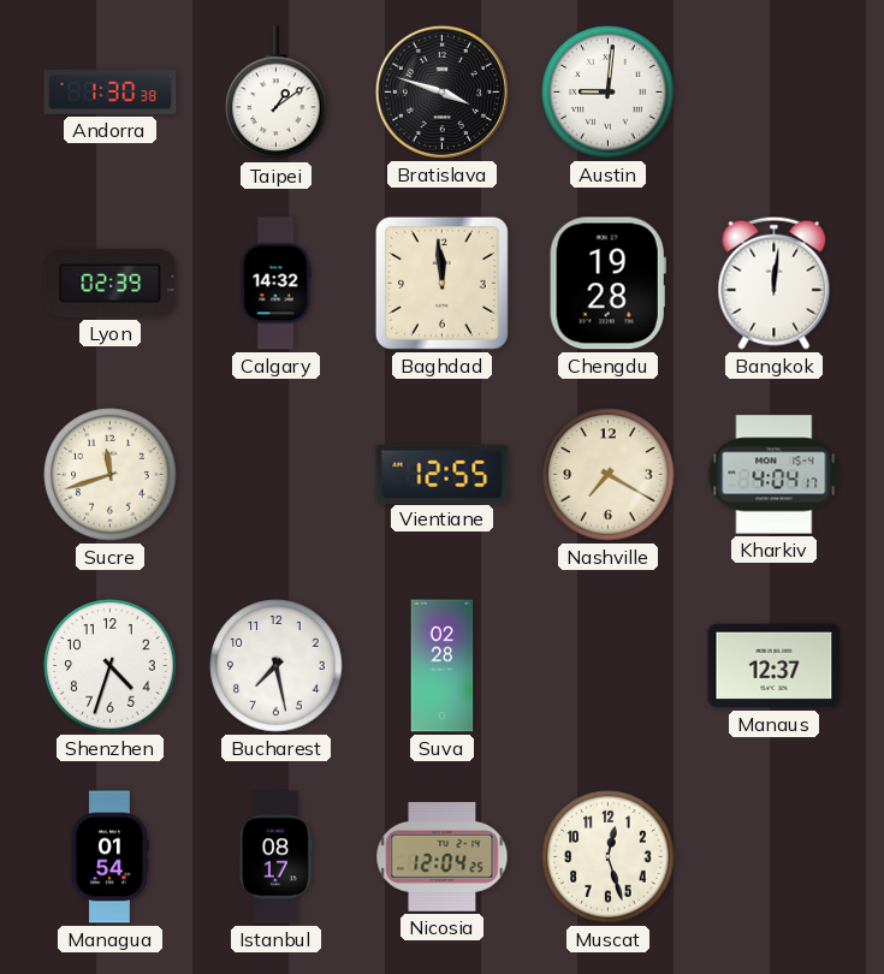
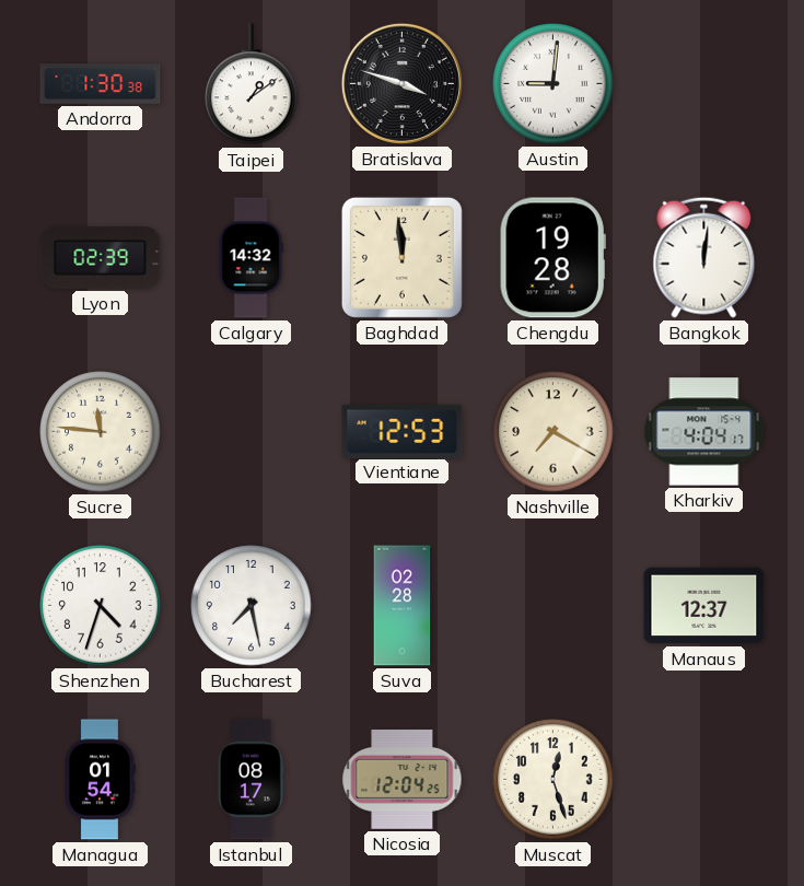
Sucre: 11:42 -> 11:46
Vientiane: 12:55 -> 12:53
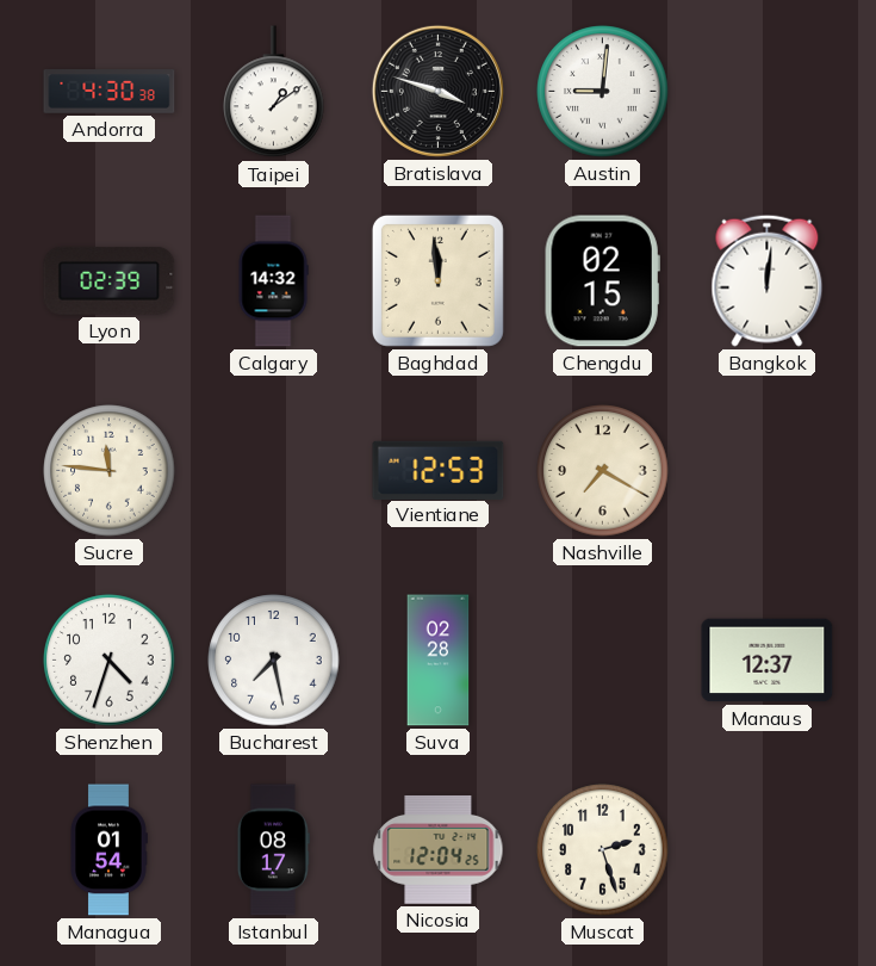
Andorra: 1:30 -> 4:30
Chengdu: 19:28 -> 02:15
Kharkiv: 4:04 -> none
Muscat: 12:27 -> 2:27
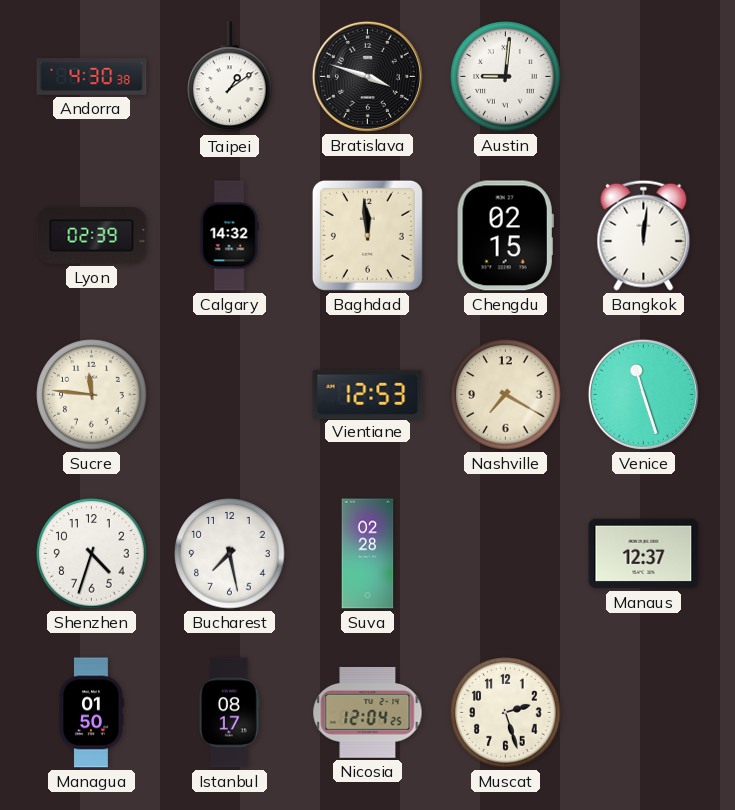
Venice: none -> 11:27
Managua: 01:54 -> 01:50
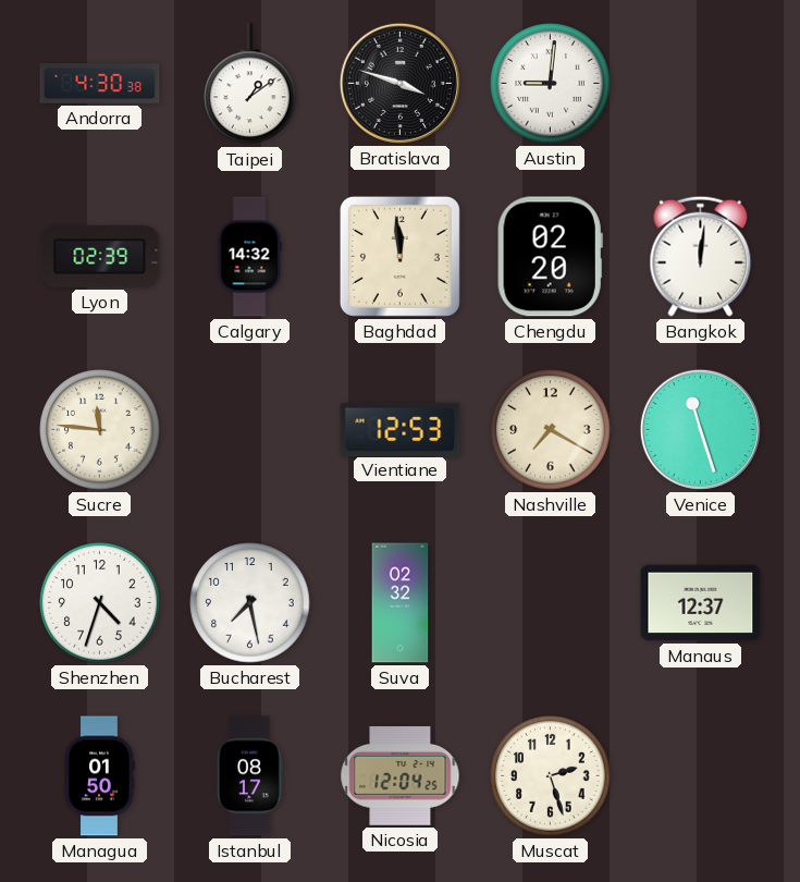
Chengdu: 02:15 -> 02:20
Suva: 02:28 -> 02:32
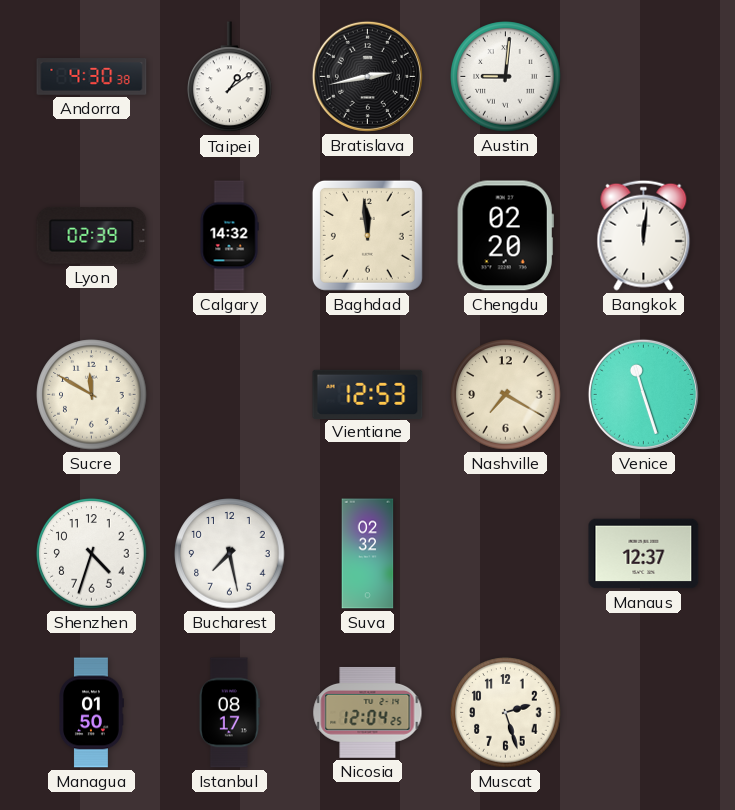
Bratislava: 3:48 -> 2:43
Sucre: 11:46 -> 11:50
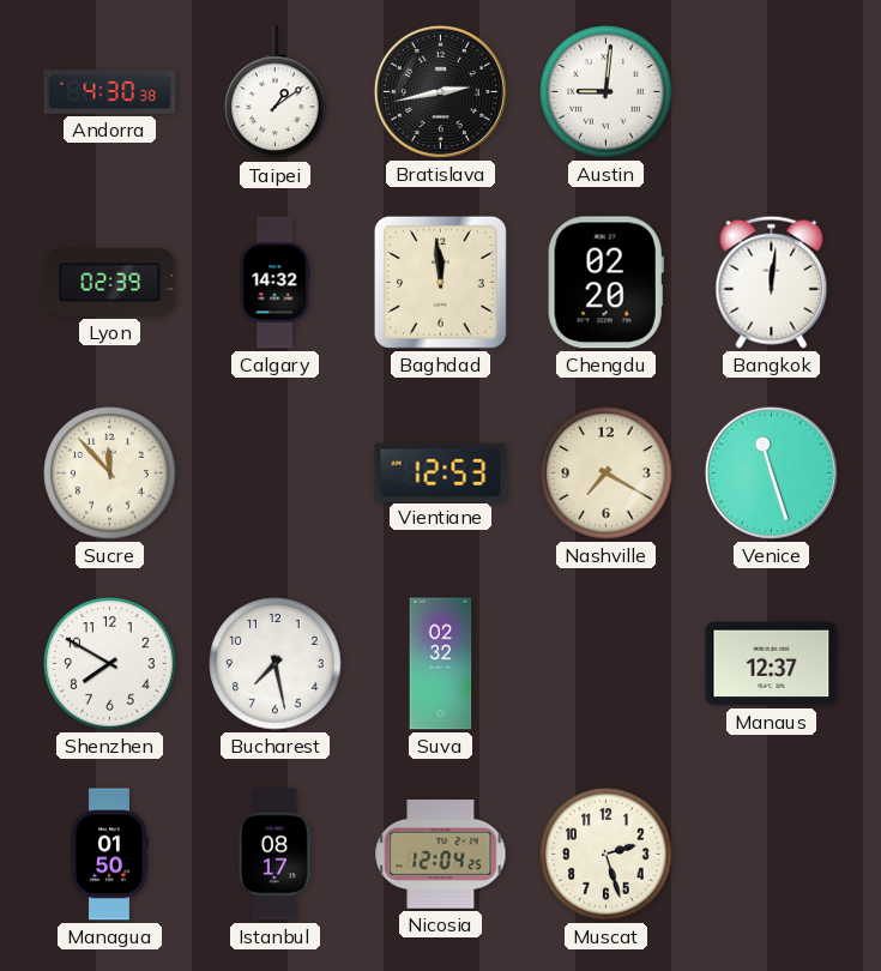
Sucre: 11:50 -> 11:53
Shenzhen: 4:33 -> 7:50
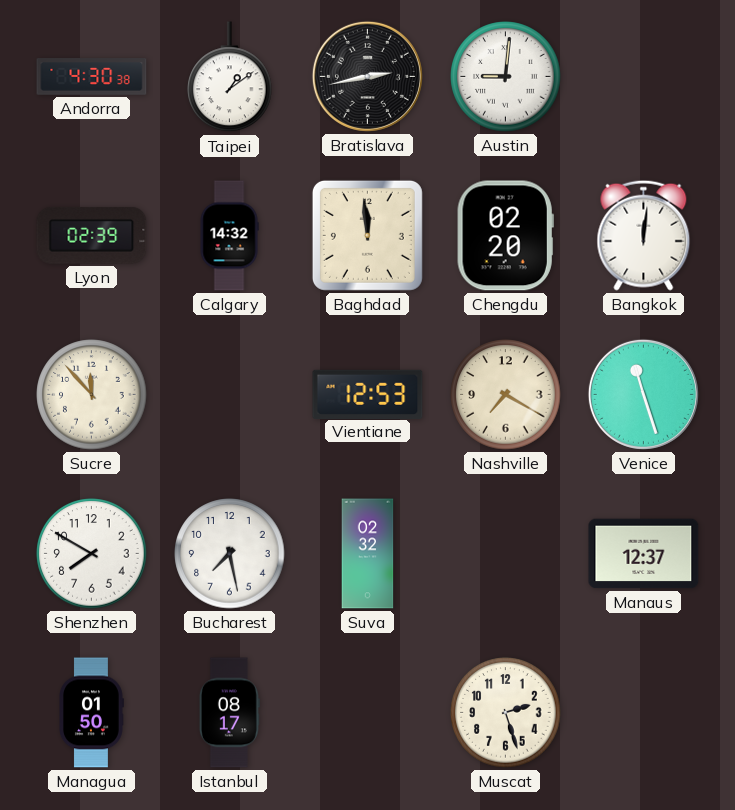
Nicosia: 12:04 -> none
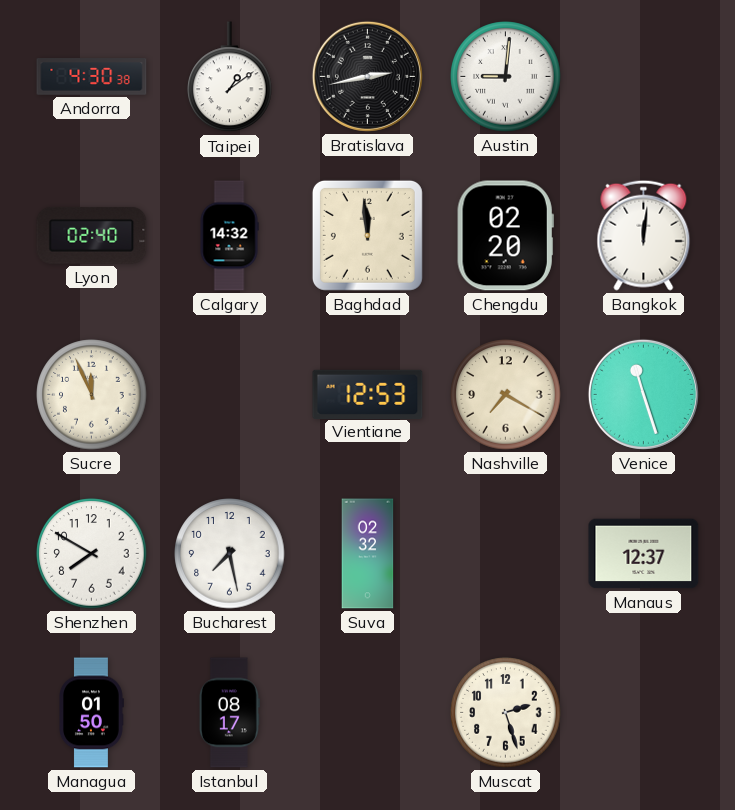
Lyon: 02:39 -> 02:40
Sucre: 11:53 -> 11:56
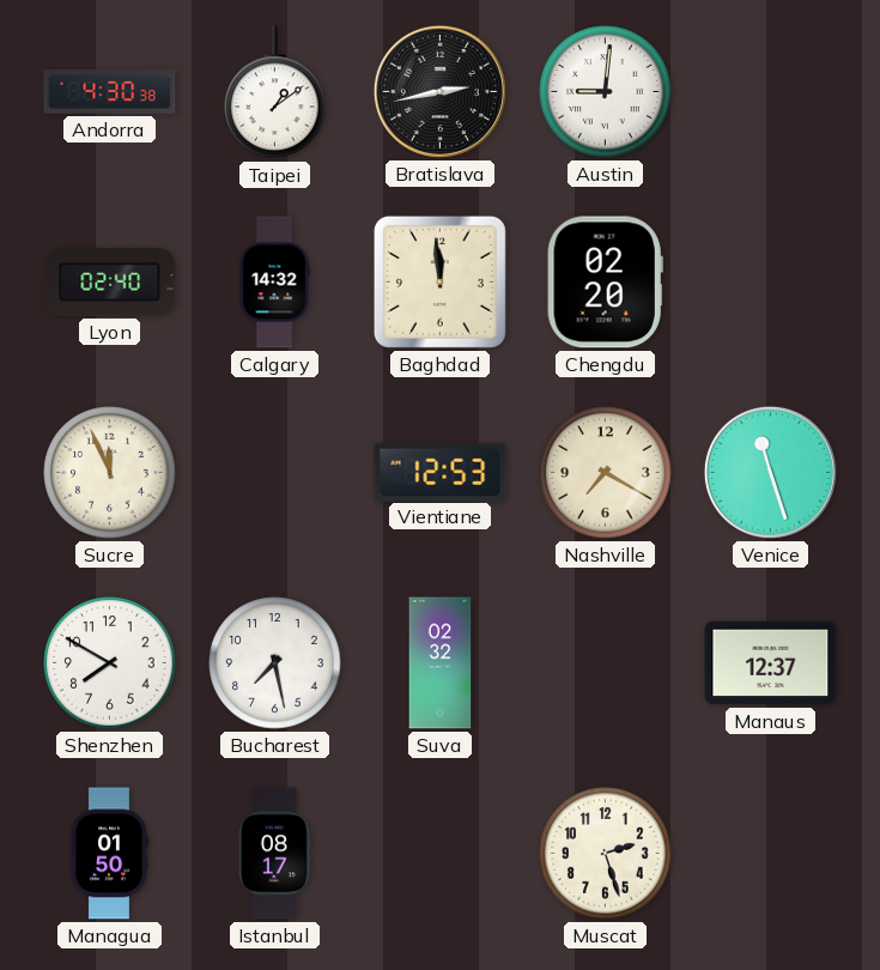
Bangkok: 12:01 -> none
